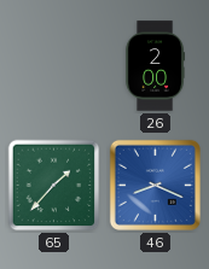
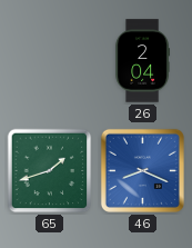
26: 2:00 -> 2:04
65: 1:37 -> 1:42
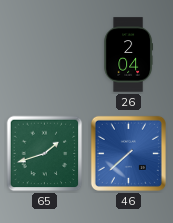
46: 8:19 -> 7:38
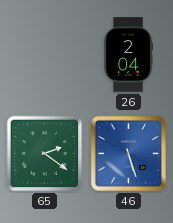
65: 1:42 -> 2:21
46: 7:38 -> 5:27
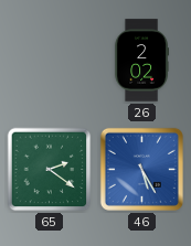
26: 2:04 -> 2:02
46: 5:27 -> 5:25
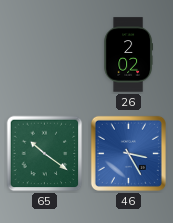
65: 2:21 -> 10:21
46: 5:25 -> 3:25
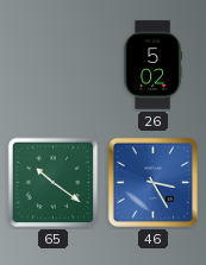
26: 2:02 -> 5:02
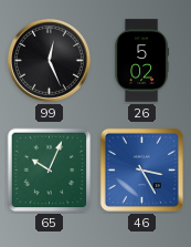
99: none -> 12:26
65: 10:21 -> 10:04
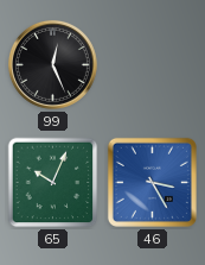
26: 5:02 -> none
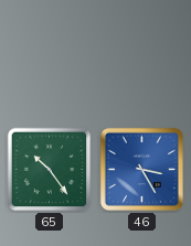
99: 12:26 -> none
65: 10:04 -> 10:24
